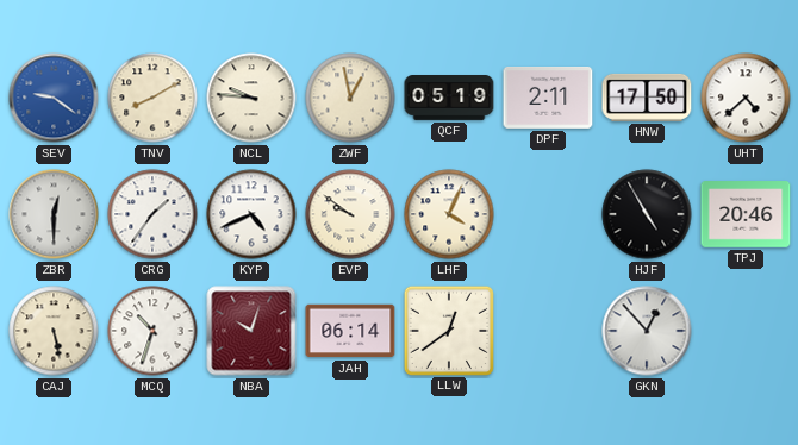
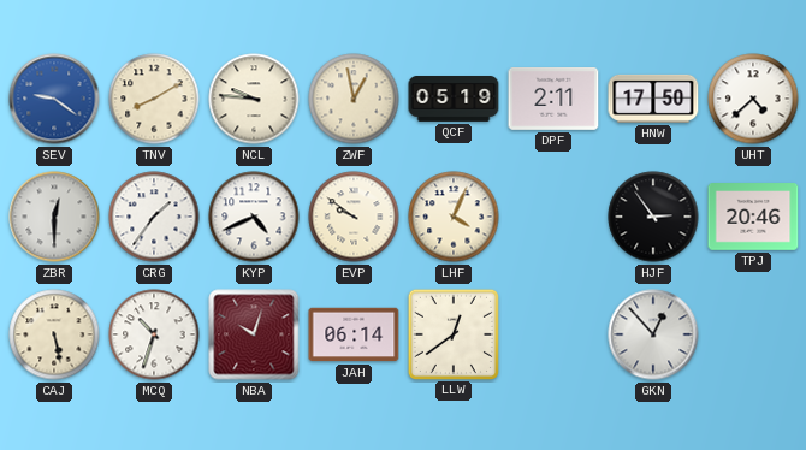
HJF: 4:55 -> 2:54
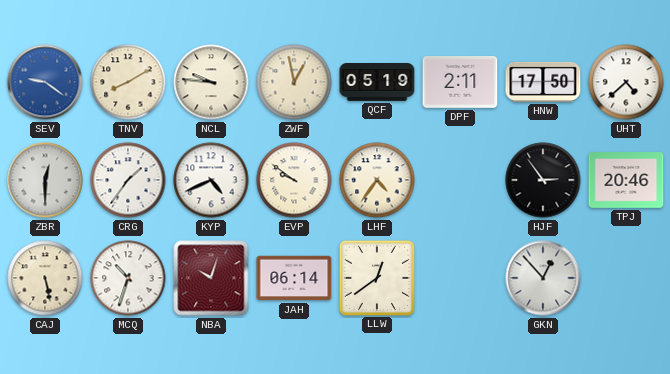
LHF: 4:04 -> 4:36
